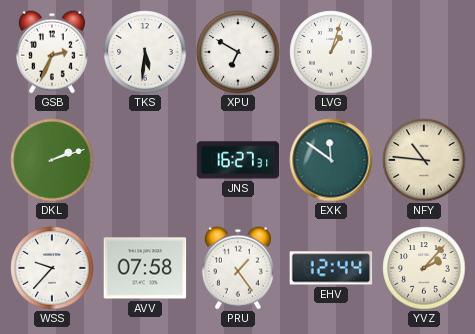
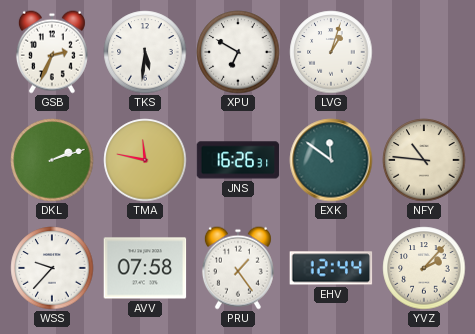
TMA: none -> 11:47
JNS: 16:27 -> 16:26
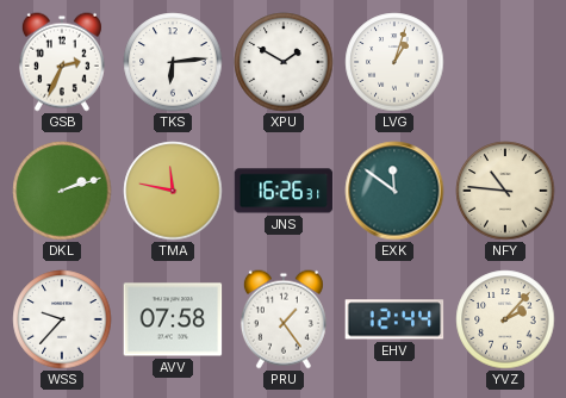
TKS: 5:31 -> 6:14
XPU: 6:50 -> 1:50
